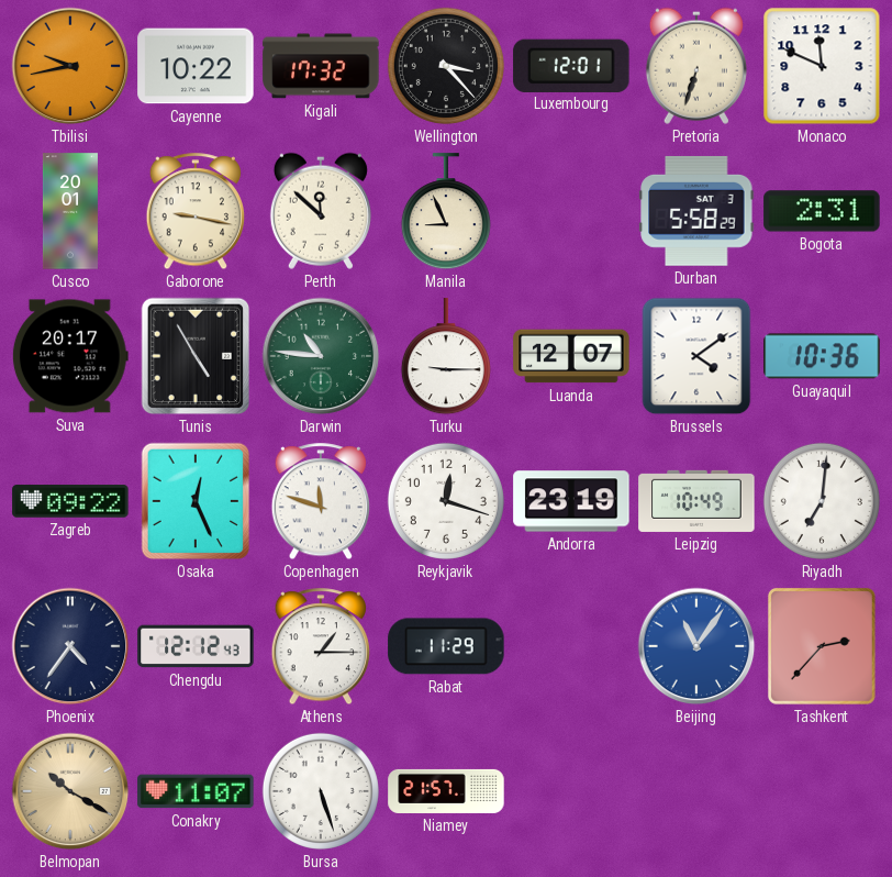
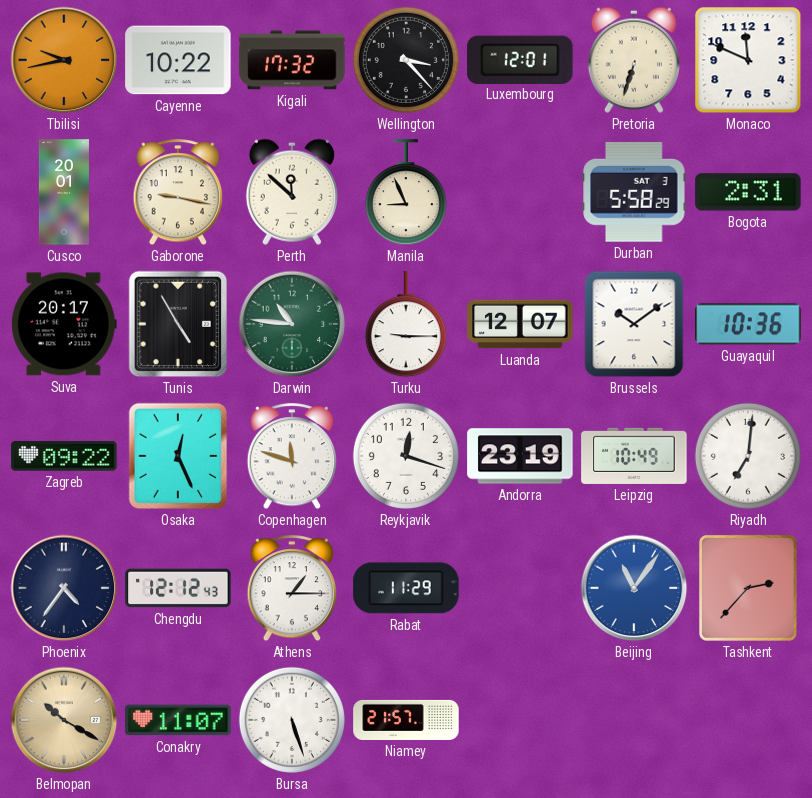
Brussels: 4:09 -> 10:09
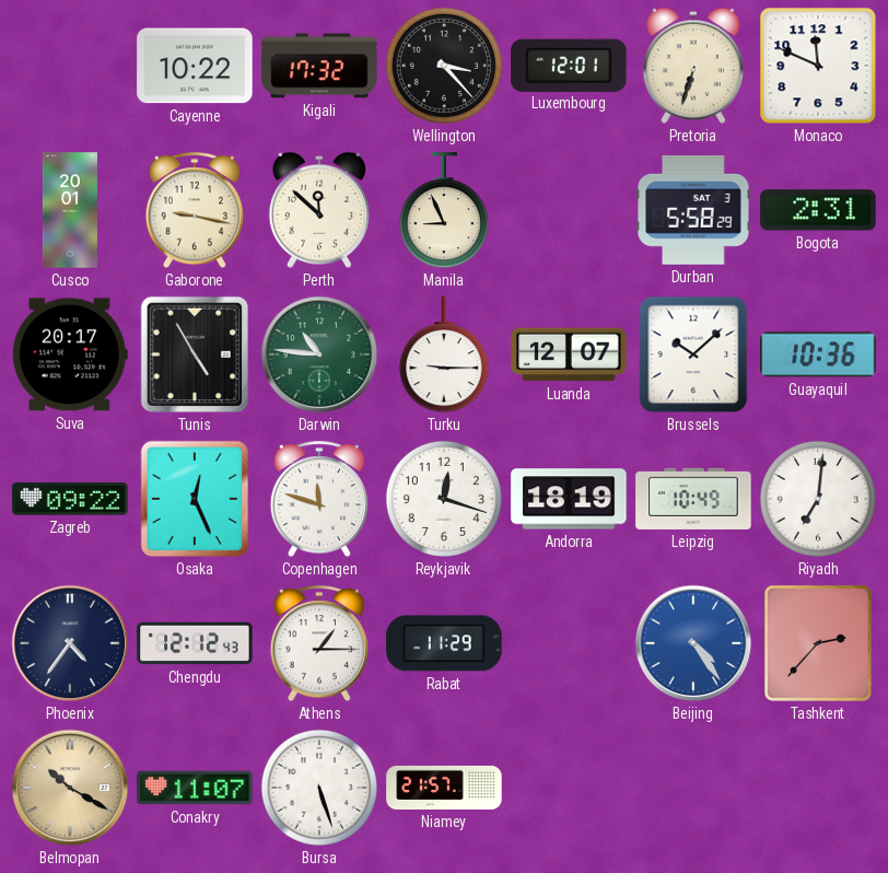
Tbilisi: 9:43 -> none
Brussels: 10:09 -> 10:08
Andorra: 23:19 -> 18:19
Beijing: 11:06 -> 4:24
